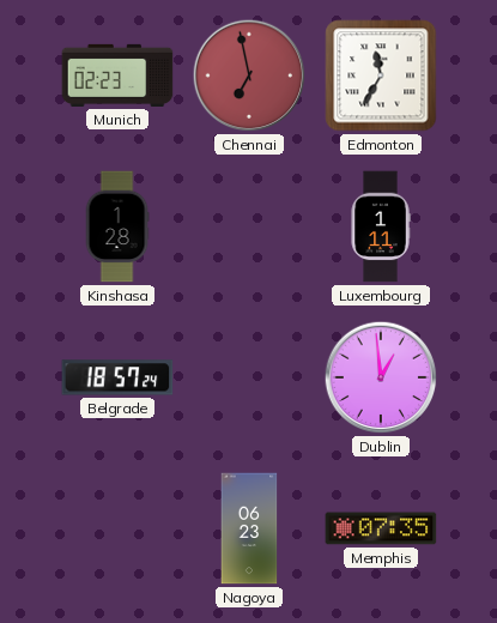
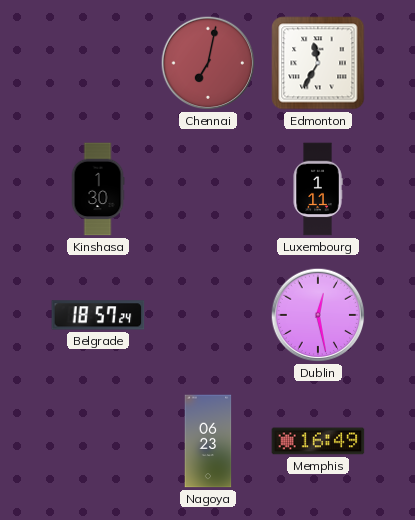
Munich: 02:23 -> none
Chennai: 6:58 -> 7:02
Kinshasa: 1:28 -> 1:30
Dublin: 12:59 -> 12:28
Memphis: 07:35 -> 16:49
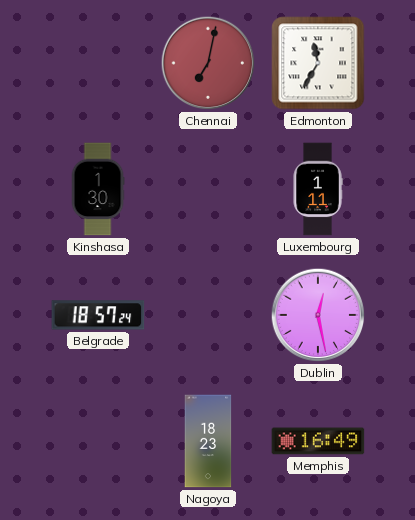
Nagoya: 06:23 -> 18:23
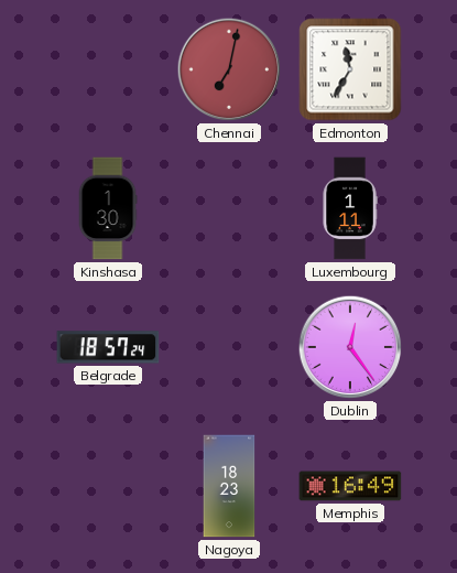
Dublin: 12:28 -> 12:24
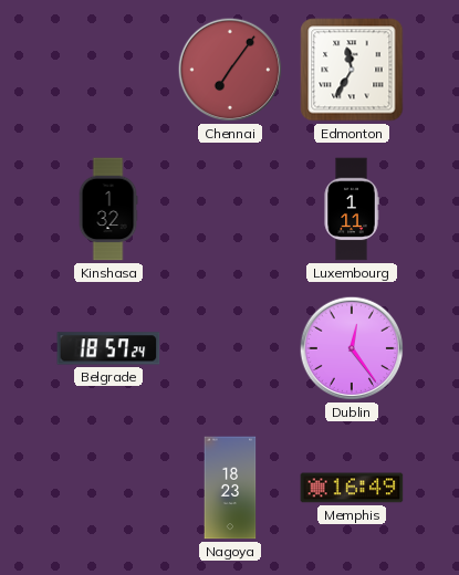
Chennai: 7:02 -> 7:06
Kinshasa: 1:30 -> 1:32
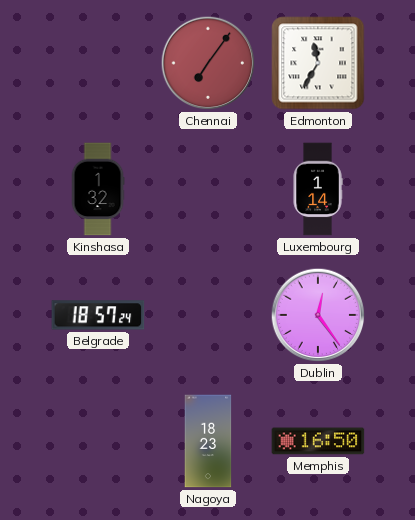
Luxembourg: 1:11 -> 1:14
Memphis: 16:49 -> 16:50
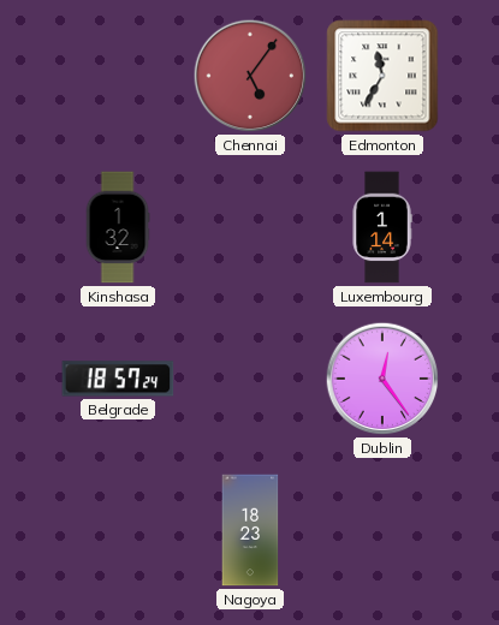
Chennai: 7:06 -> 5:06
Memphis: 16:50 -> none
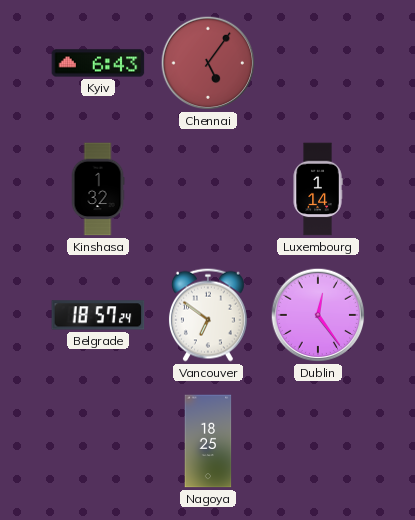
Kyiv: none -> 6:43
Edmonton: 11:35 -> none
Vancouver: none -> 6:51
Nagoya: 18:23 -> 18:25
